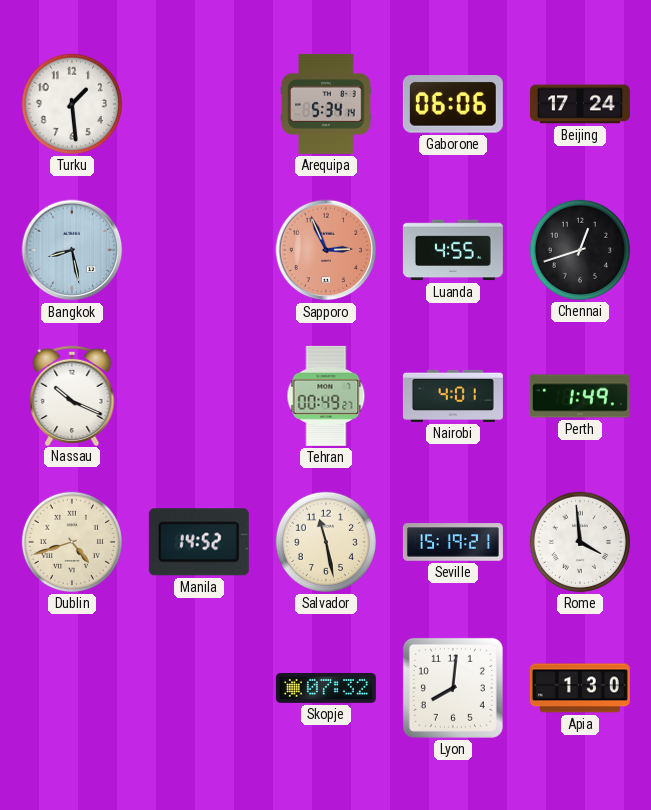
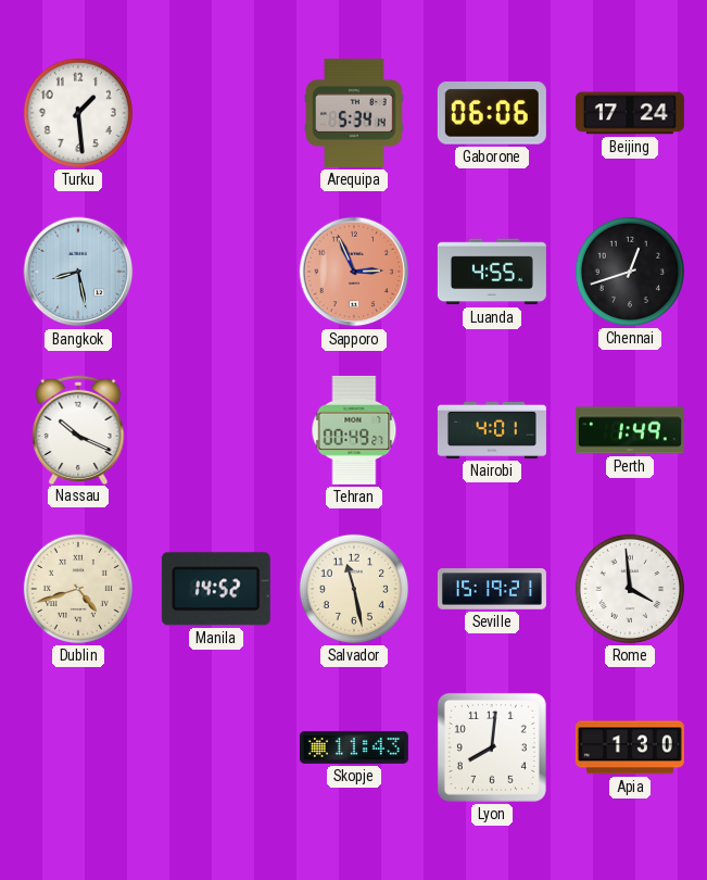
Skopje: 07:32 -> 11:43
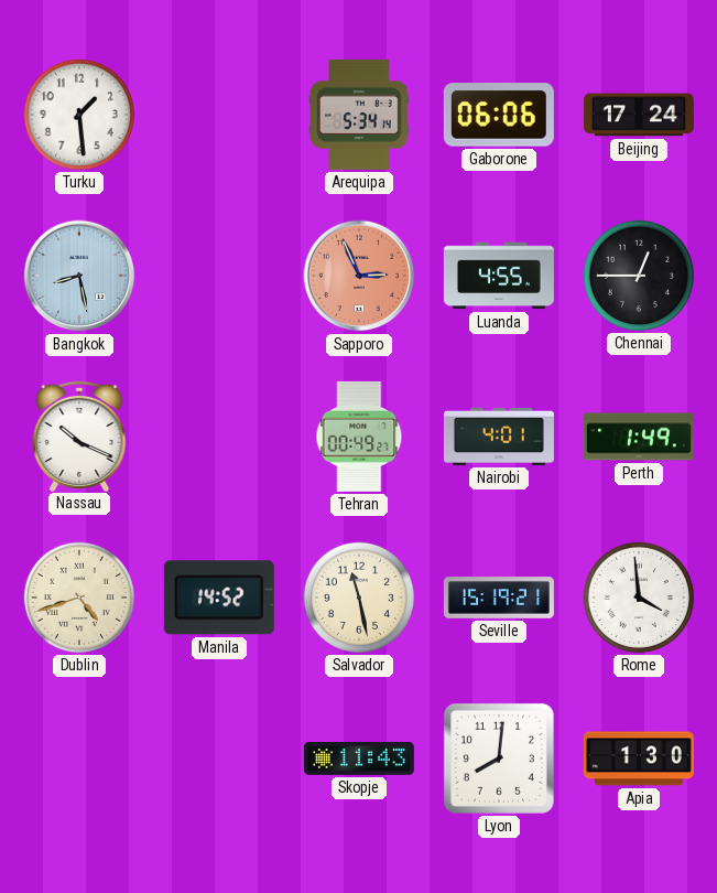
Chennai: 12:42 -> 12:45
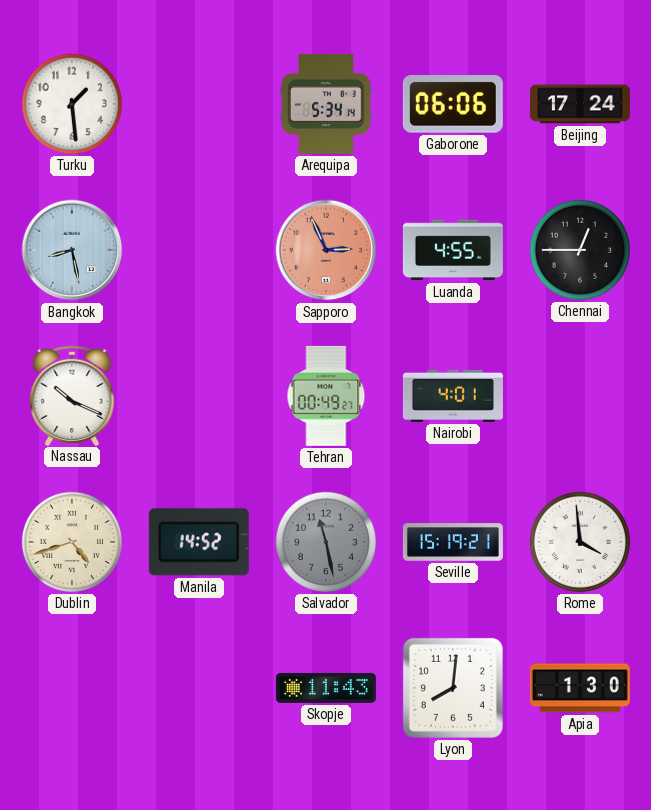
Perth: 1:49 -> none
Salvador dial: cream -> grey
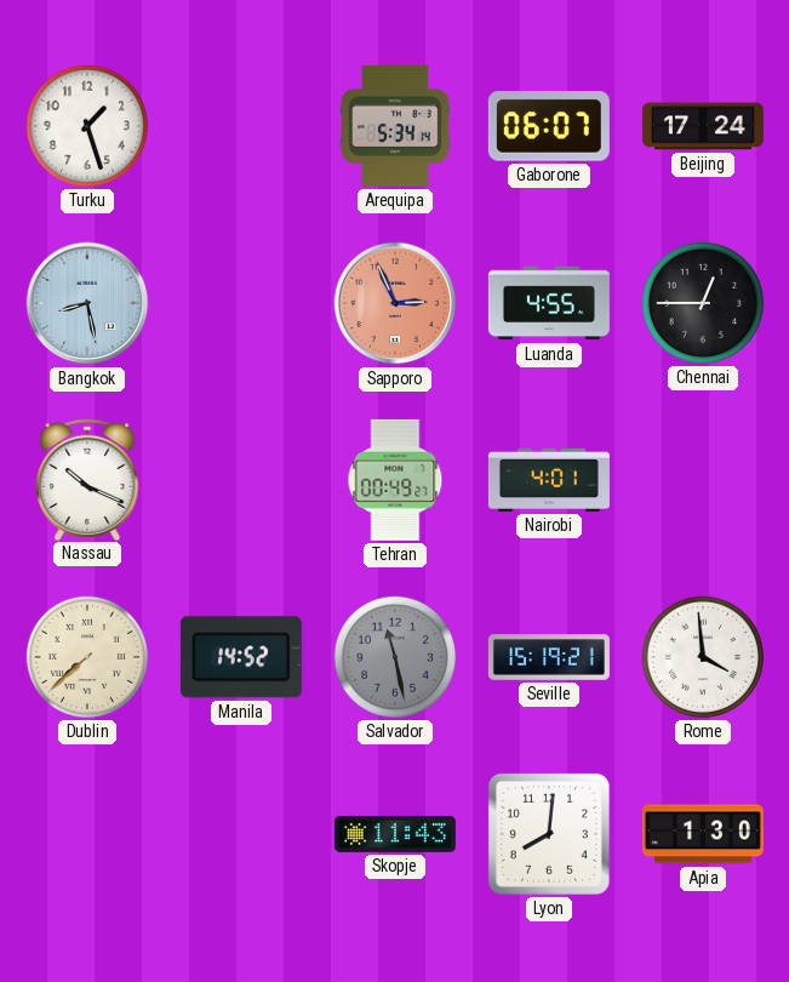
Turku: 1:29 -> 1:27
Gaborone: 06:06 -> 06:07
Dublin: 4:42 -> 7:38
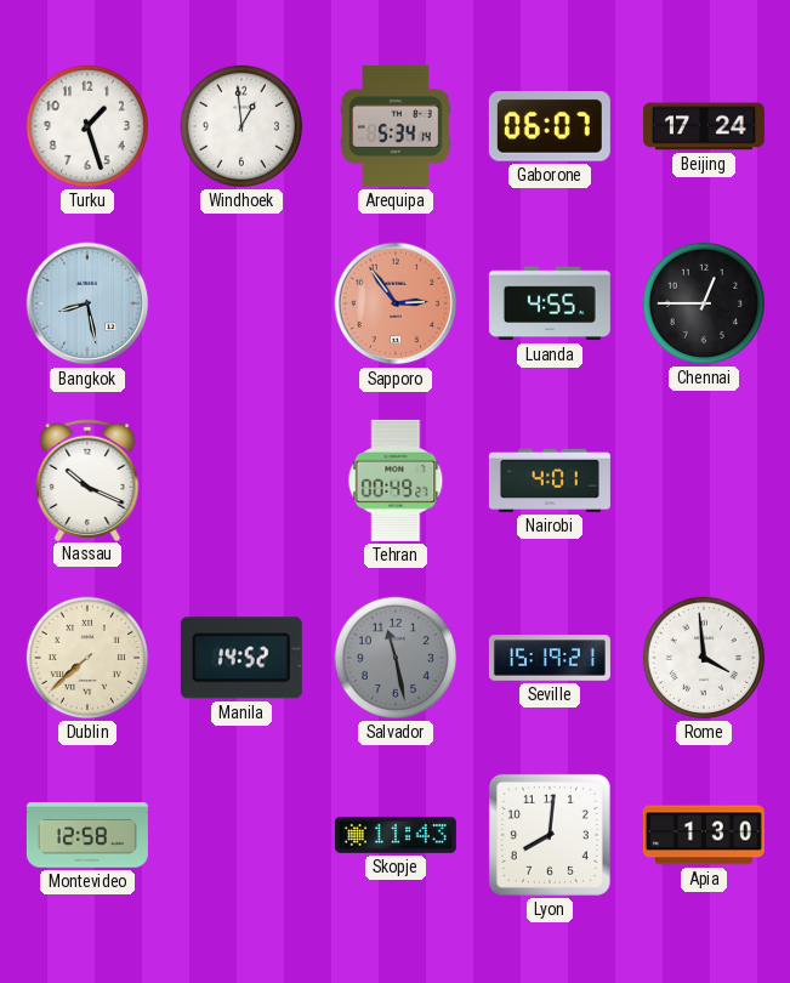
Windhoek: none -> 12:59
Sapporo: 2:56 -> 2:54
Montevideo: none -> 12:58
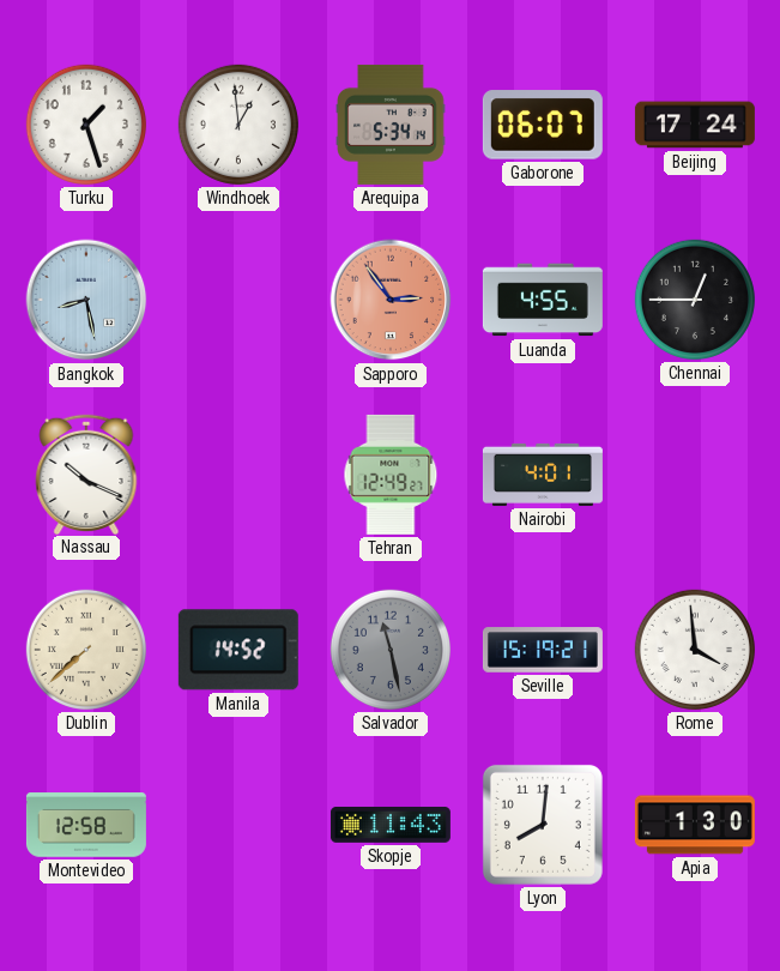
Tehran: 00:49 -> 12:49
